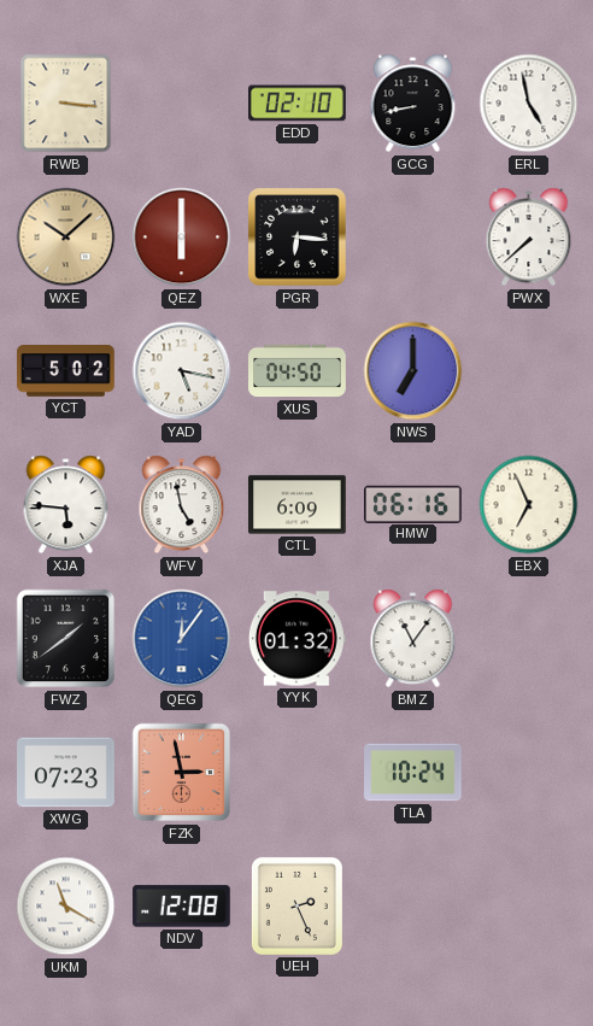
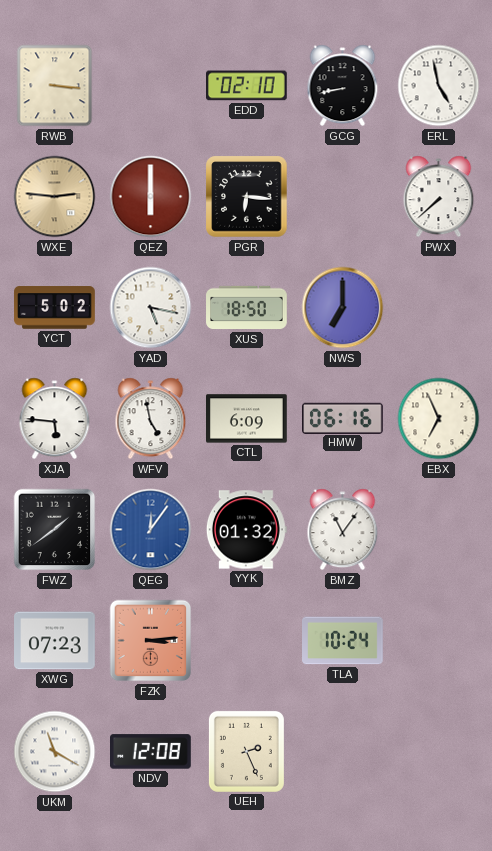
WXE: 10:08 -> 2:46
XUS: 04:50 -> 18:50
FZK: 2:58 -> 3:14
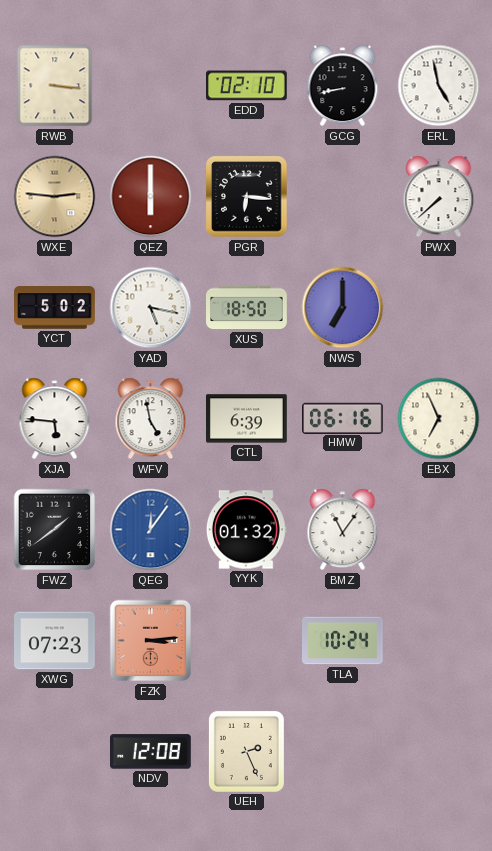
CTL: 6:09 -> 6:39
UKM: 11:20 -> none
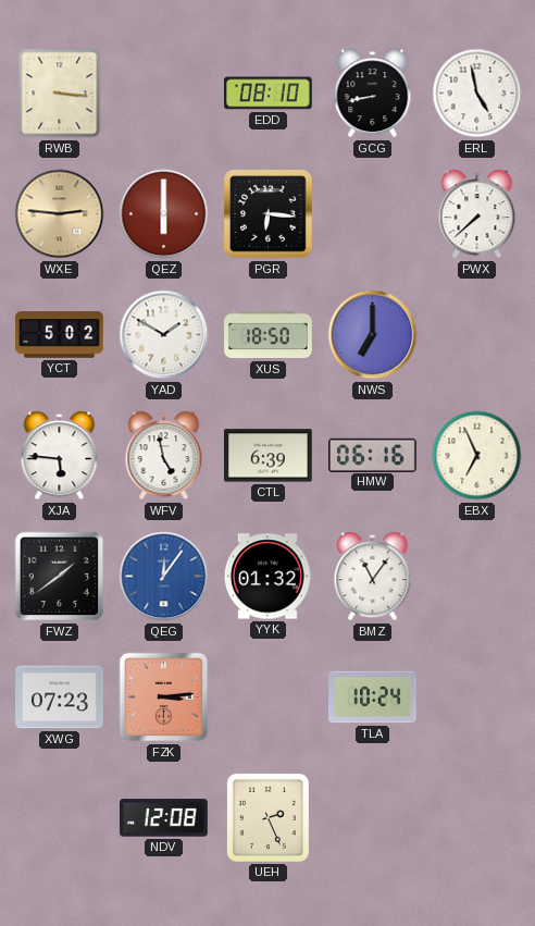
EDD: 02:10 -> 08:10
YAD: 5:17 -> 1:50
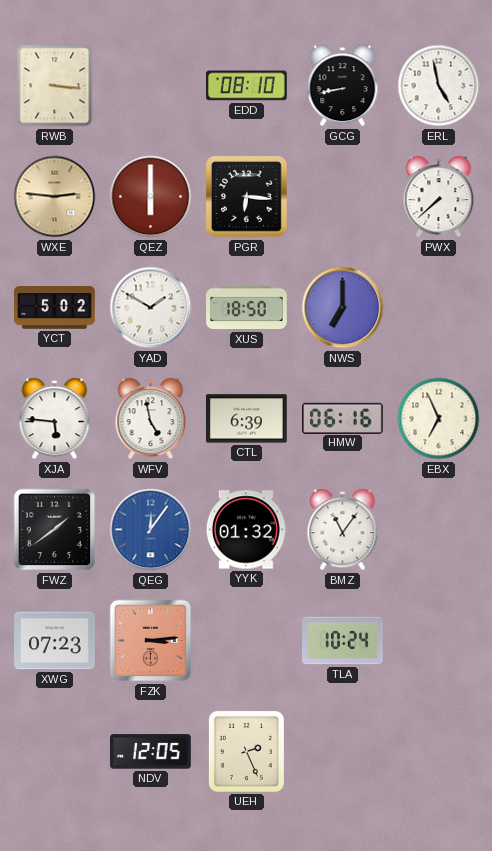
NDV: 12:08 -> 12:05
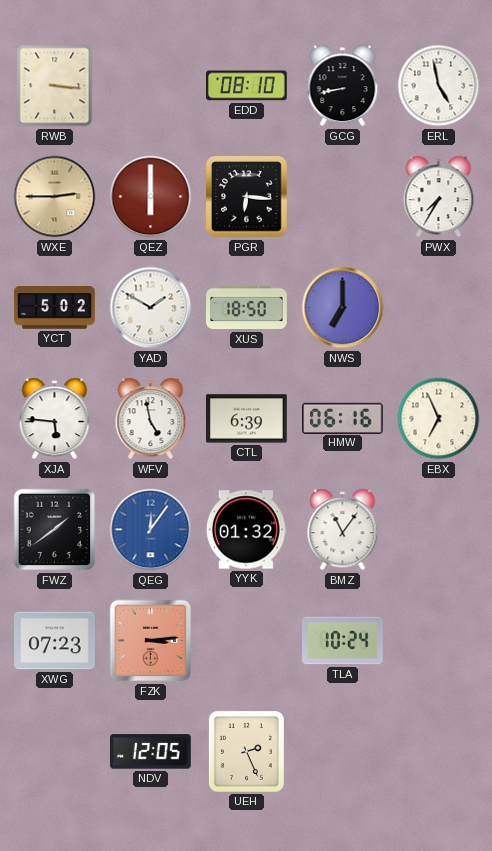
WXE: 2:46 -> 2:45
PWX: 7:38 -> 7:35
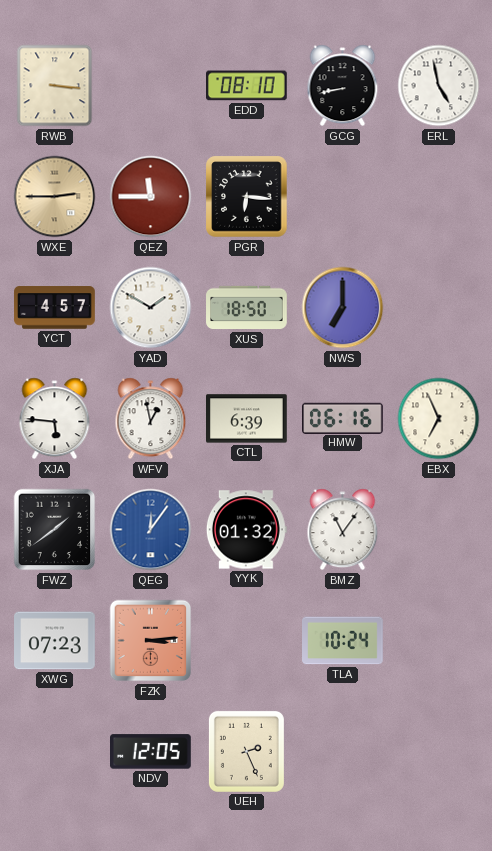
QEZ: 6:00 -> 11:45
PWX: 7:35 -> none
YCT: 5:02 -> 4:57
WFV: 4:58 -> 12:58
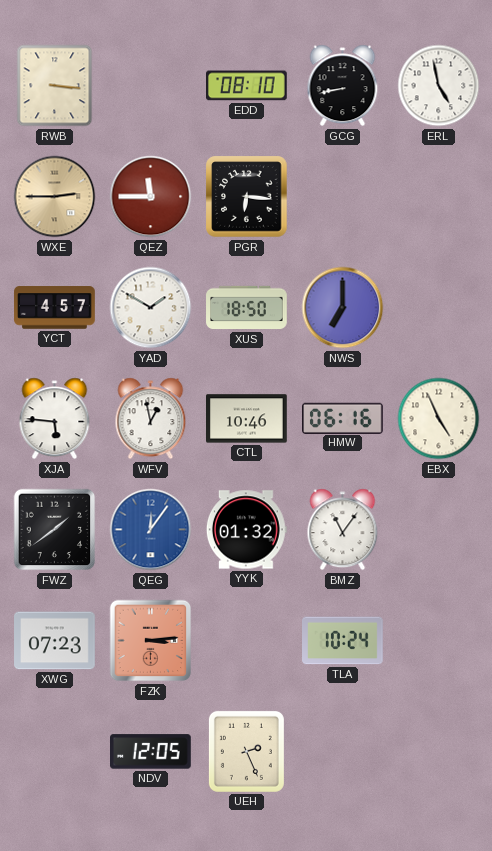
CTL: 6:39 -> 10:46
EBX: 6:56 -> 4:56
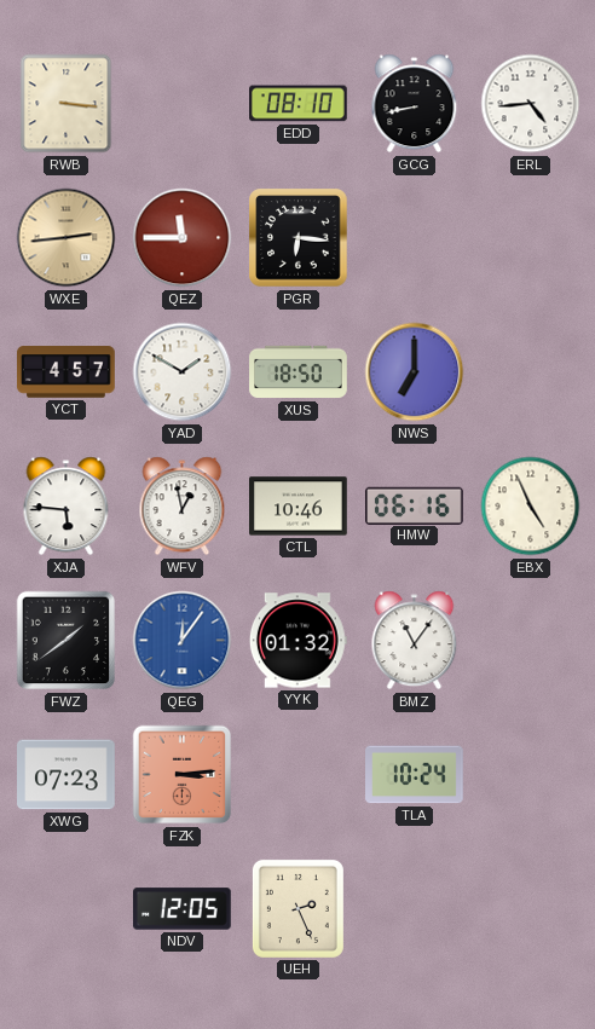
ERL: 4:58 -> 4:44
WXE: 2:45 -> 2:44
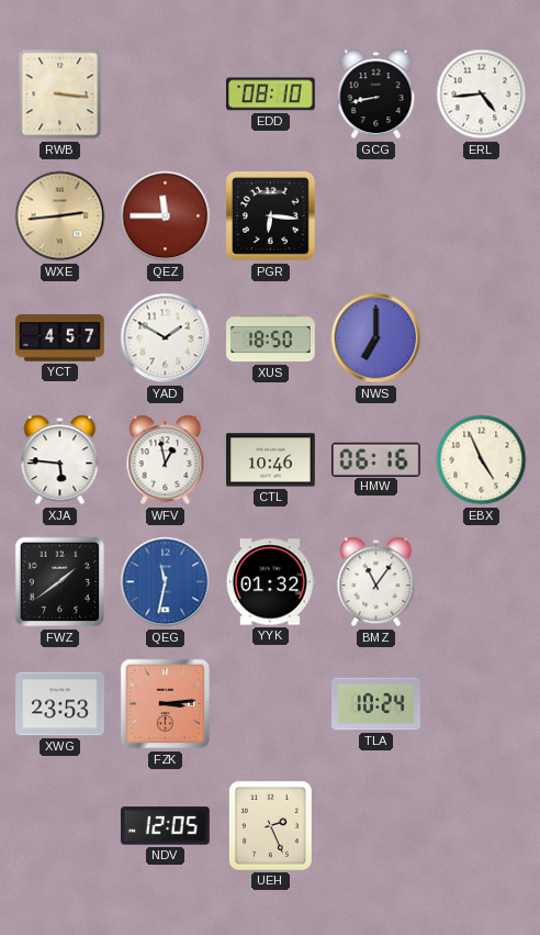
QEG: 12:06 -> 11:32
XWG: 07:23 -> 23:53
